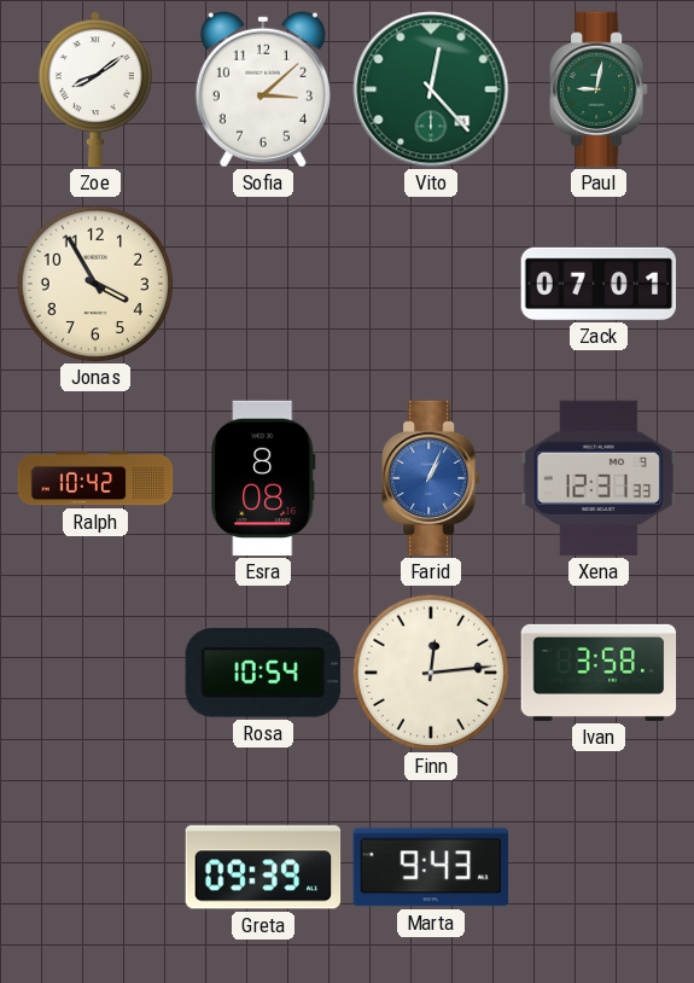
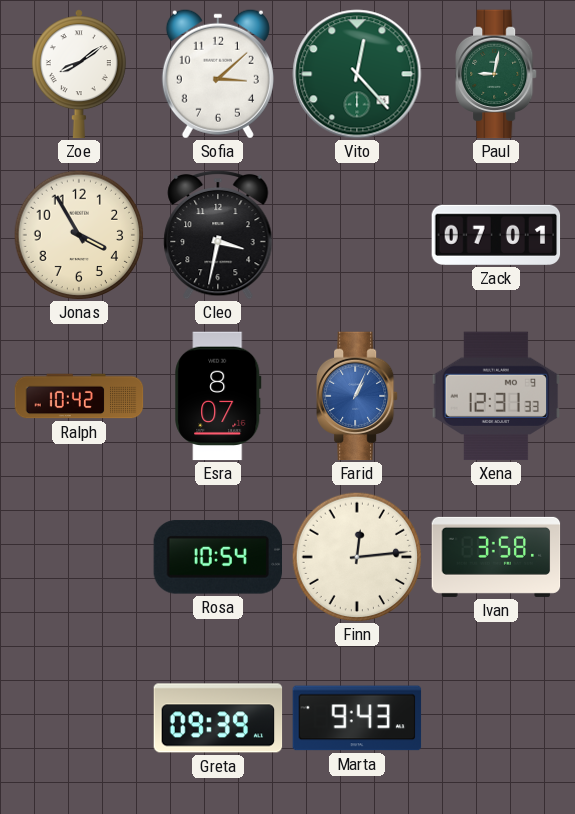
Cleo: none -> 3:32
Esra: 8:08 -> 8:07
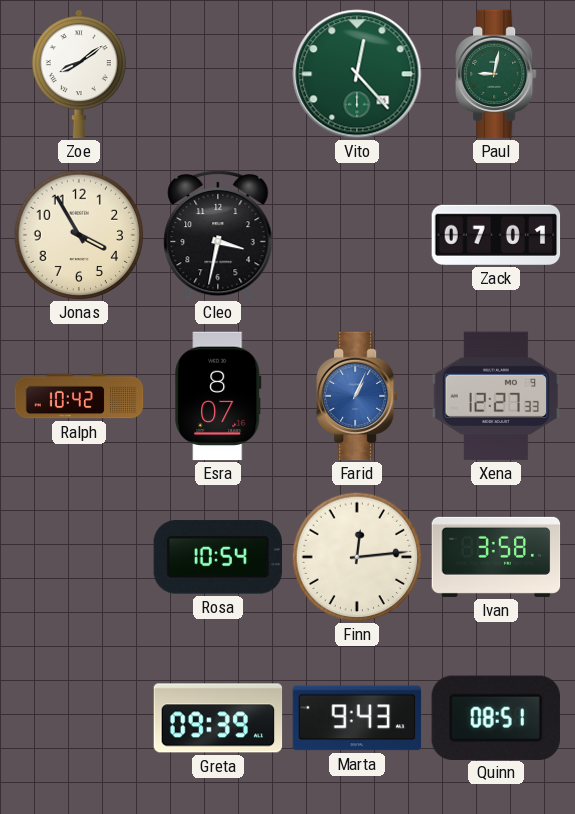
Sofia: 3:08 -> none
Xena: 12:31 -> 12:27
Quinn: none -> 08:51
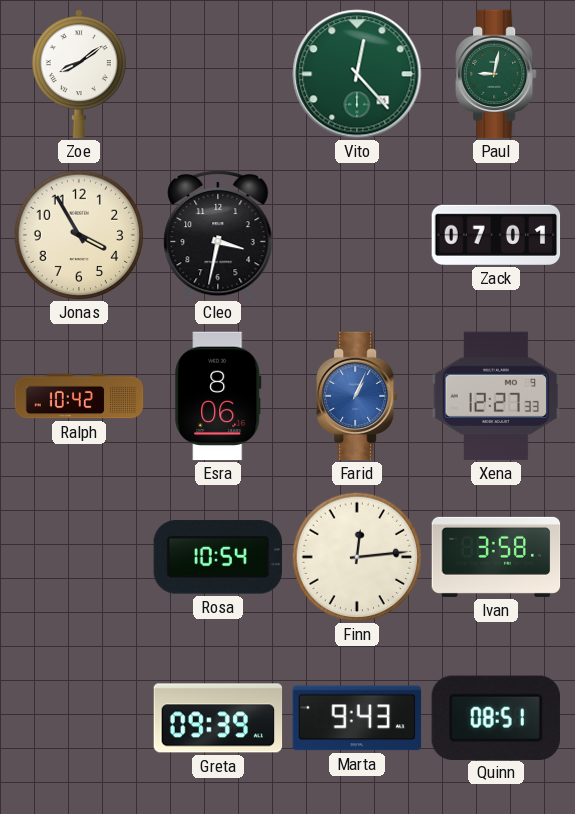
Esra: 8:07 -> 8:06
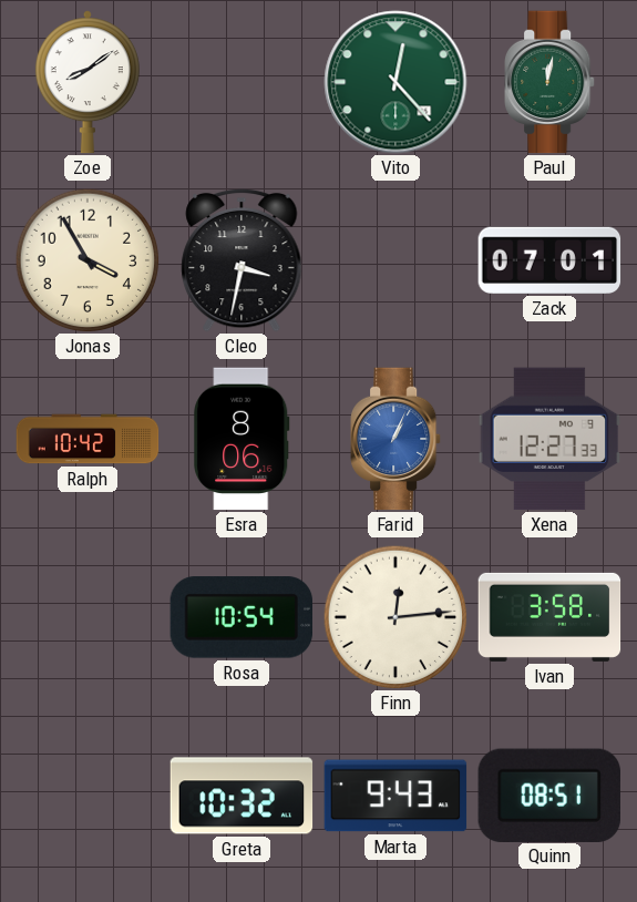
Paul: 9:02 -> 12:02
Greta: 09:39 -> 10:32
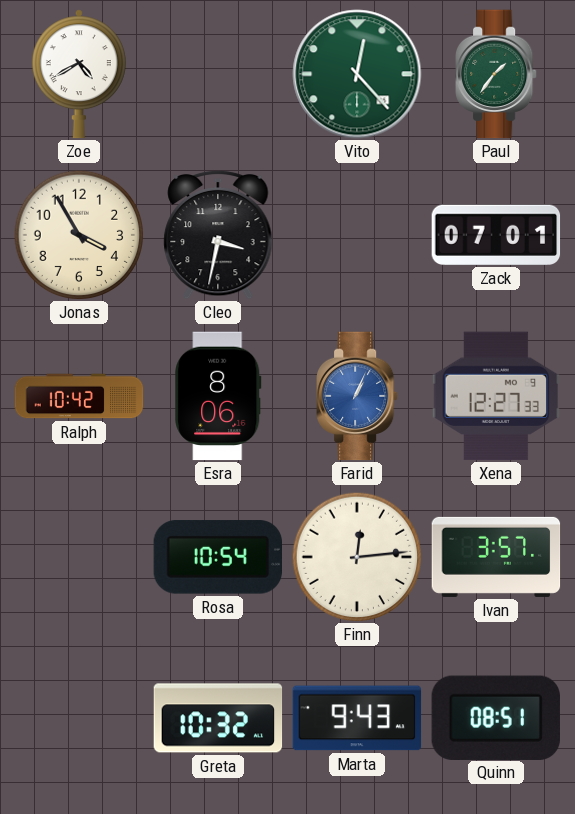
Zoe: 8:09 -> 4:40
Paul: 12:02 -> 1:36
Ivan: 3:58 -> 3:57
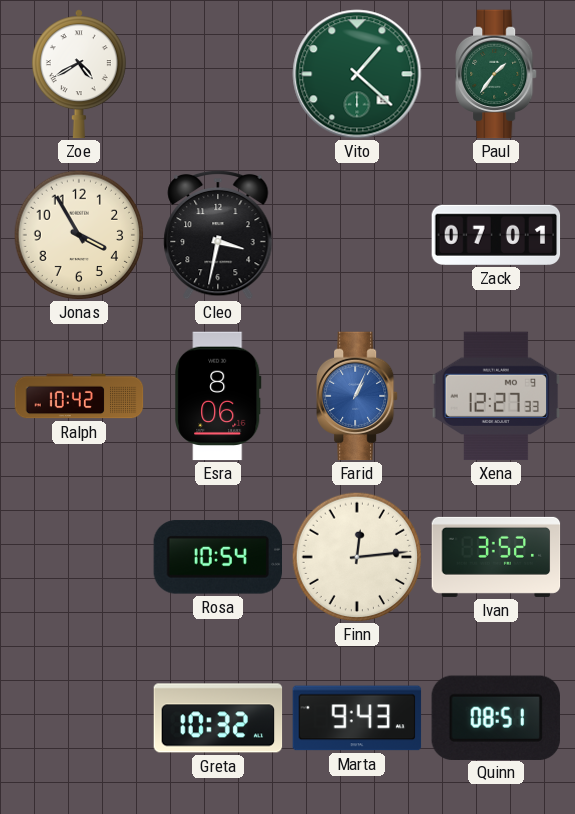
Vito: 12:23 -> 1:22
Ivan: 3:57 -> 3:52
